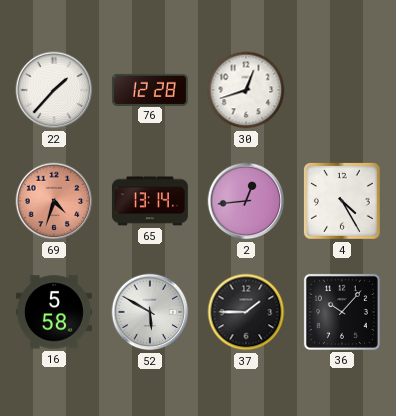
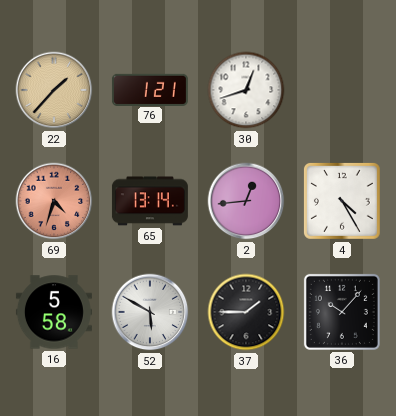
22 dial: white -> champagne
76: 12:28 -> 1:21
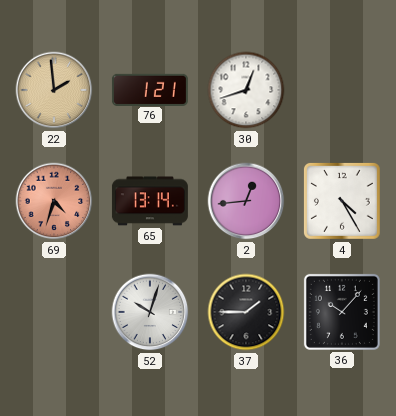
22: 1:37 -> 1:59
16: 5:58 -> none
52: 5:50 -> 10:03
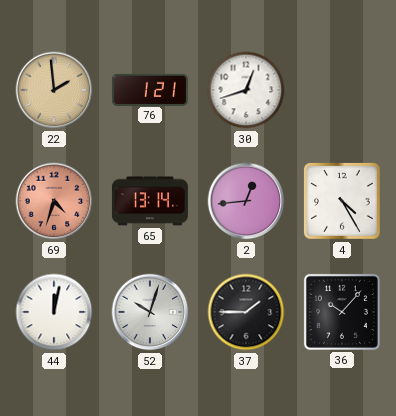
44: none -> 12:02
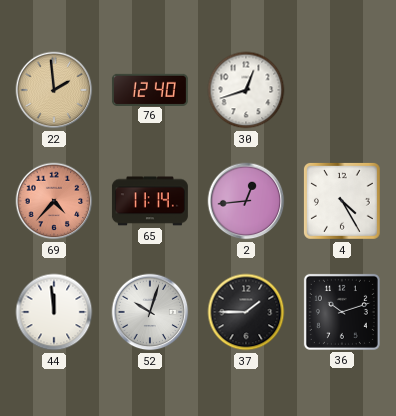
76: 1:21 -> 12:40
69: 4:33 -> 4:37
65: 13:14 -> 11:14
44: 12:02 -> 11:59
36: 10:07 -> 10:12
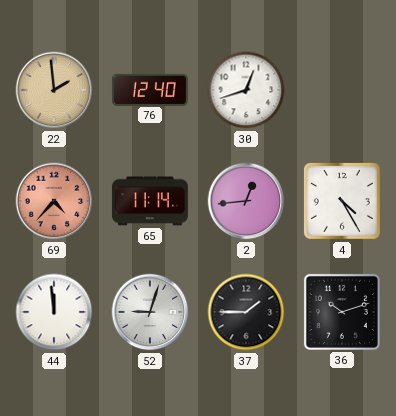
52: 10:03 -> 9:03
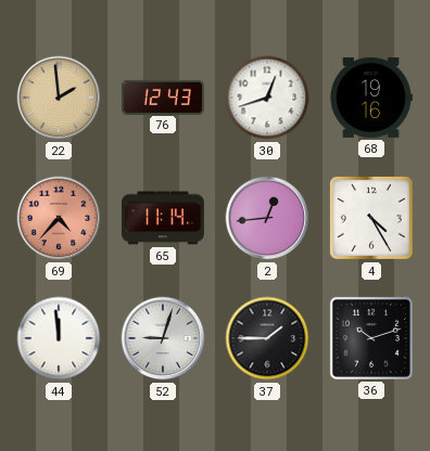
76: 12:40 -> 12:43
68: none -> 19:16
